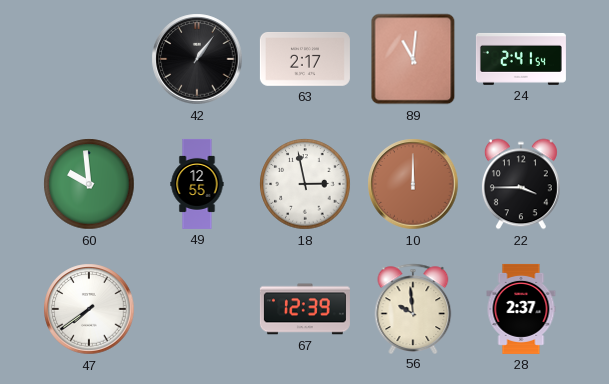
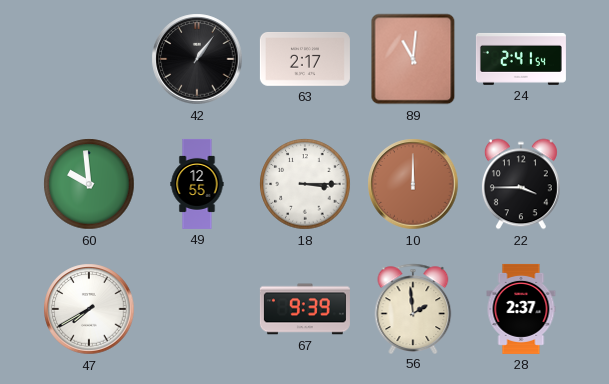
18: 2:58 -> 3:15
47: 7:39 -> 7:40
67: 12:39 -> 9:39
56: 9:59 -> 1:59
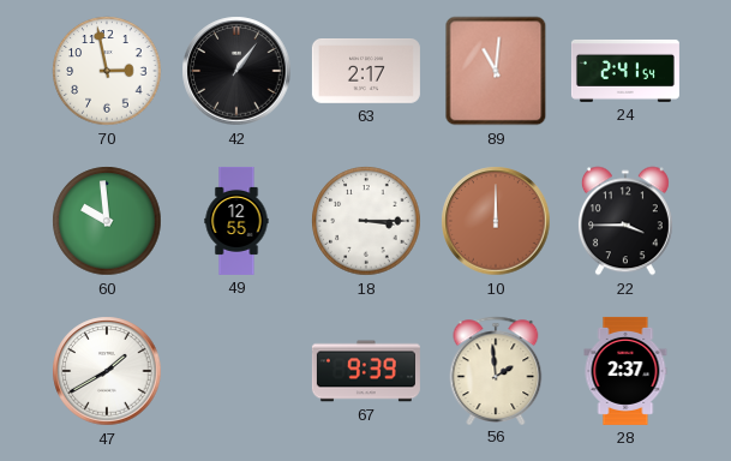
70: none -> 2:58
47: 7:40 -> 1:40
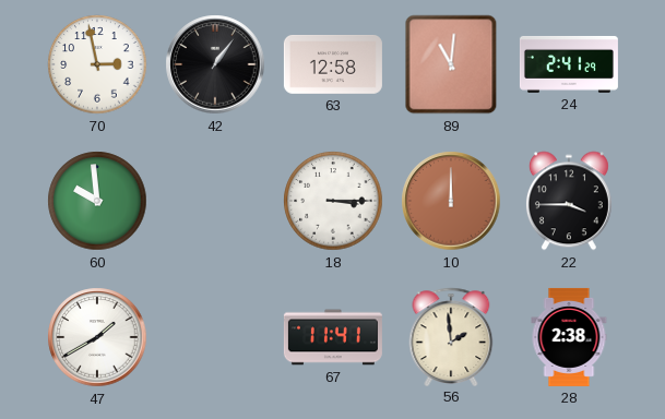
63: 2:17 -> 12:58
24: 2:41:54 -> 2:41:29
49: 12:55 -> none
67: 9:39 -> 11:41
28: 2:37 -> 2:38
